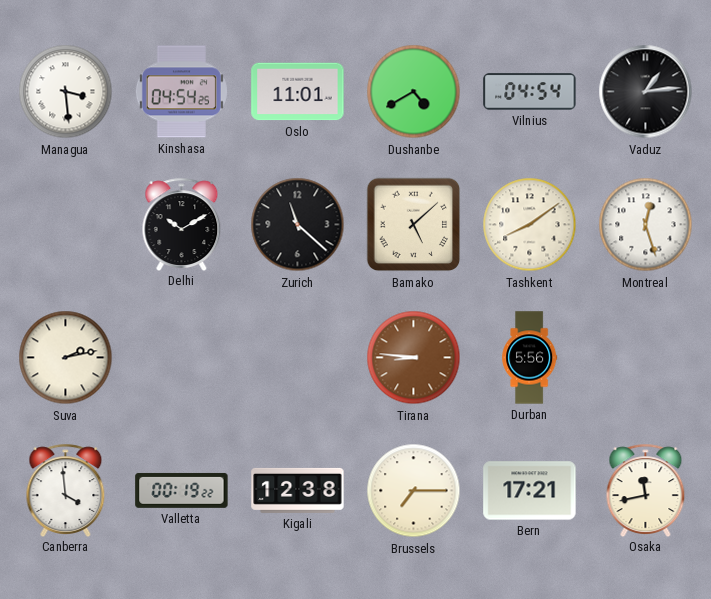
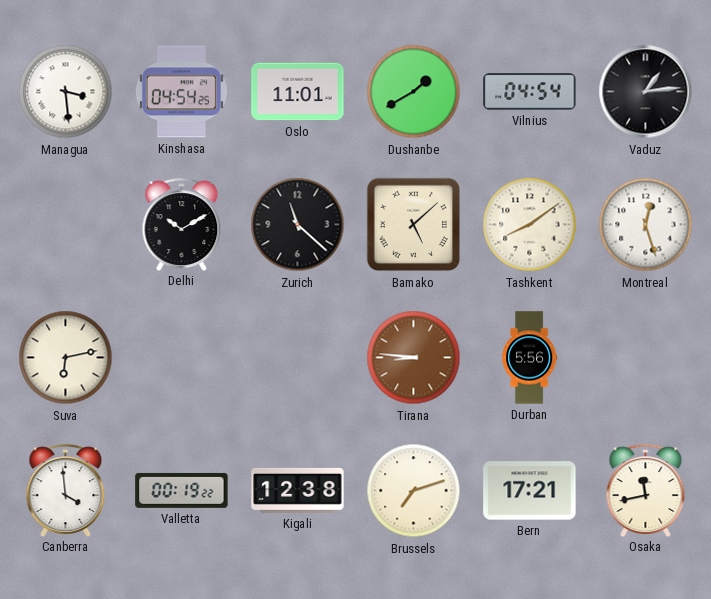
Dushanbe: 4:40 -> 1:40
Suva: 2:13 -> 6:13
Brussels: 7:15 -> 7:12
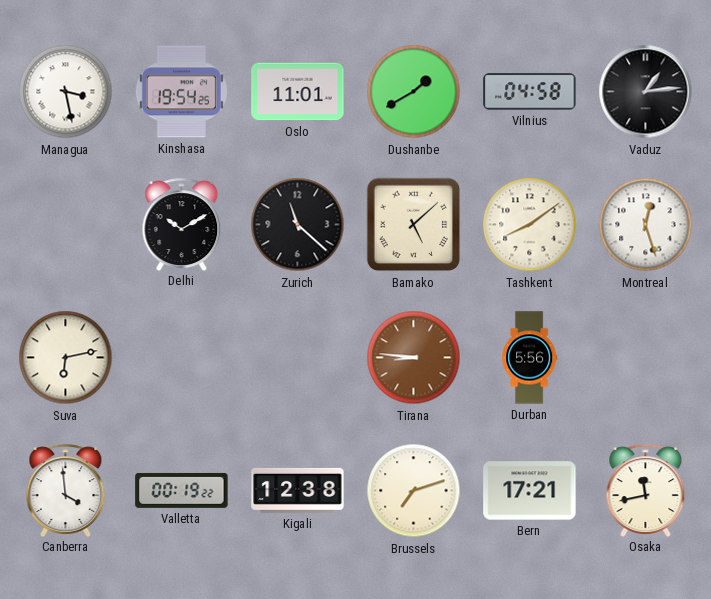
Managua: 3:29 -> 3:28
Kinshasa: 04:54 -> 19:54
Vilnius: 04:54 -> 04:58
